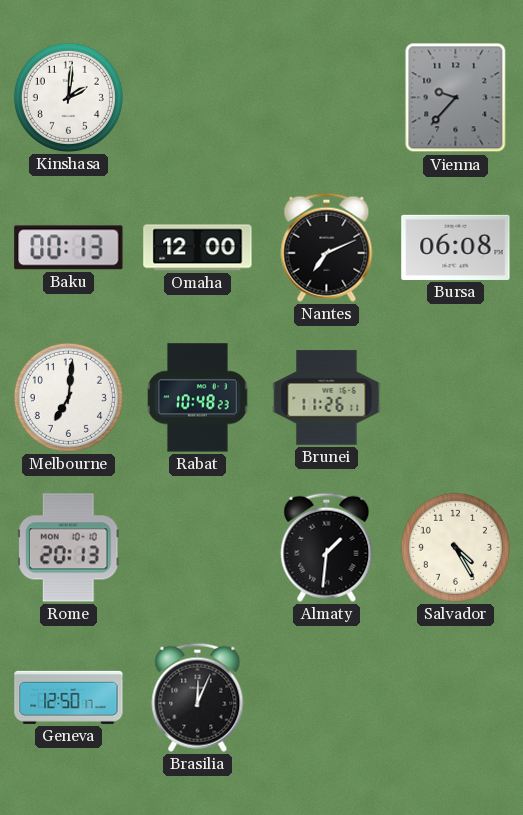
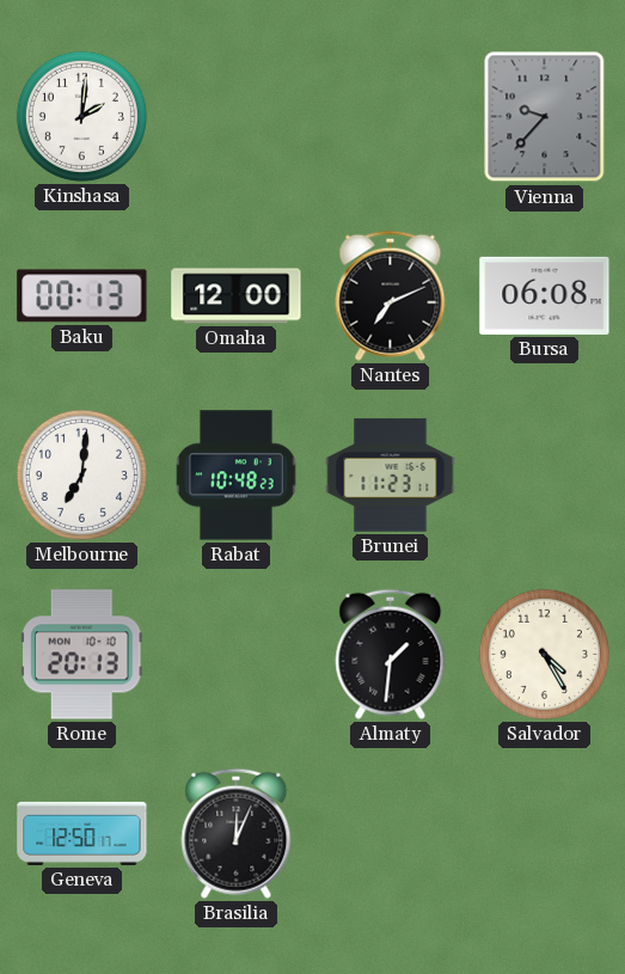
Brunei: 11:26 -> 11:23
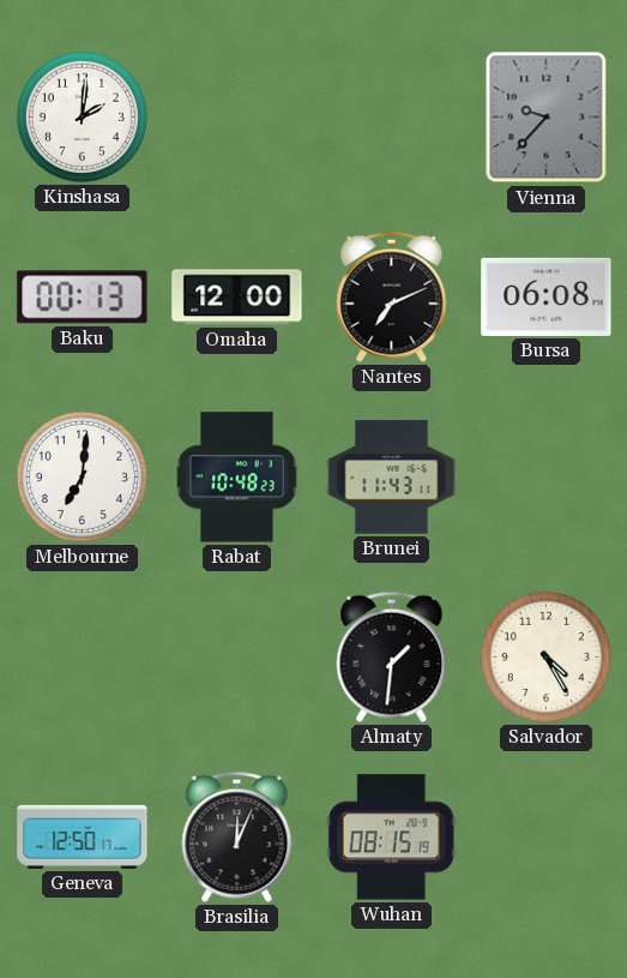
Brunei: 11:23 -> 11:43
Rome: 20:13 -> none
Wuhan: none -> 08:15
